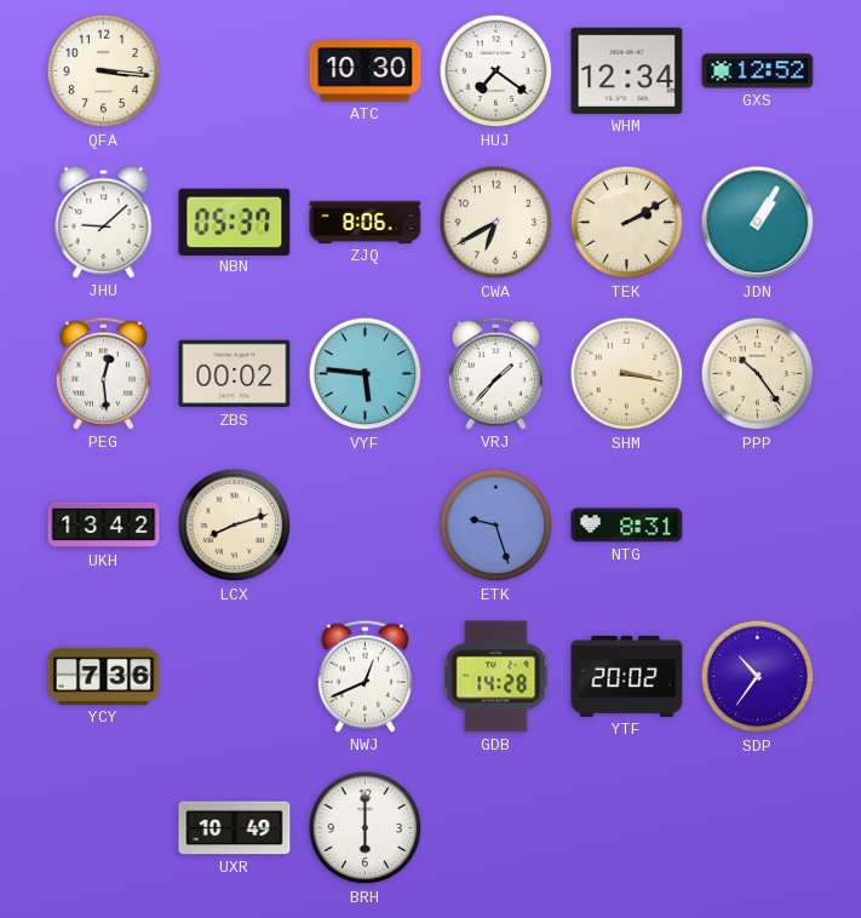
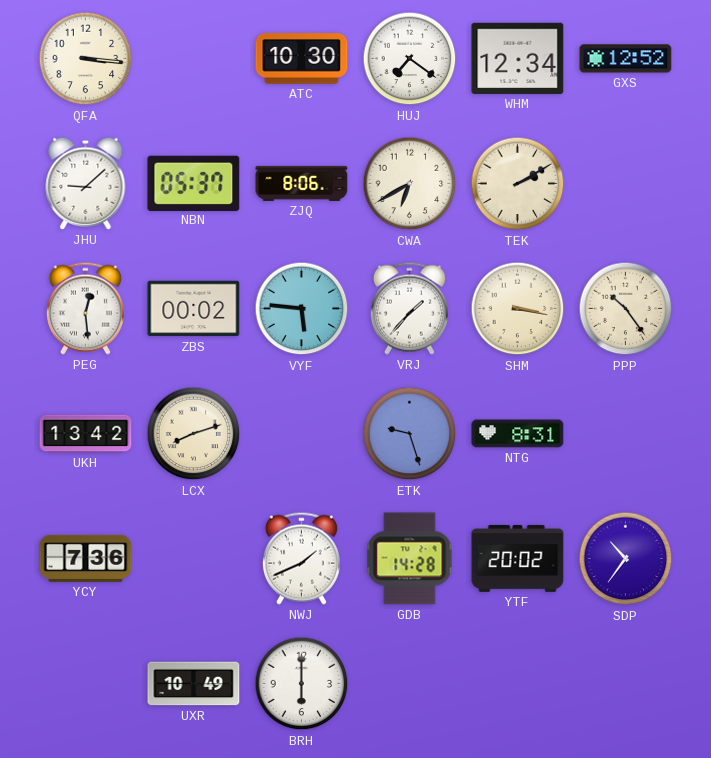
JDN: 1:05 -> none
NWJ: 12:41 -> 1:41
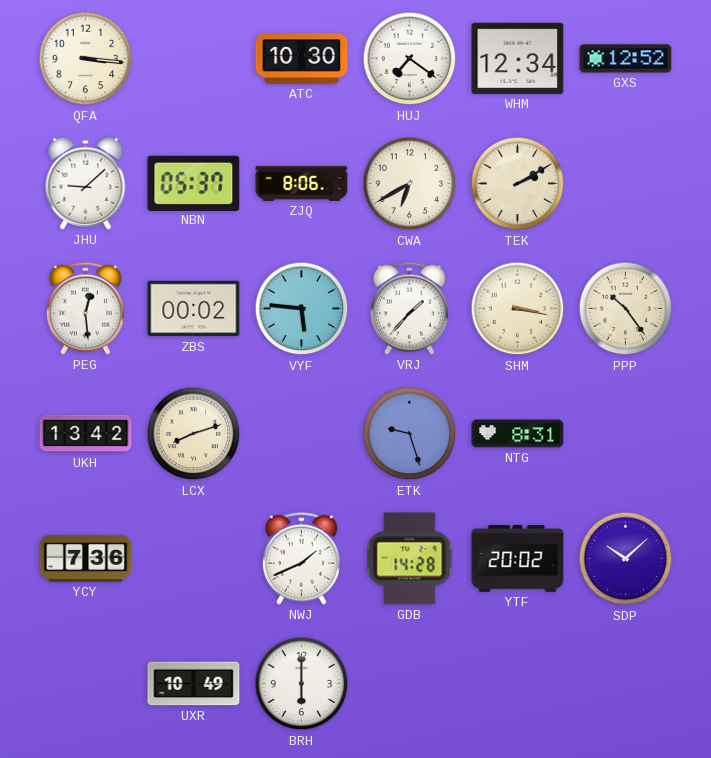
SDP: 10:36 -> 10:08
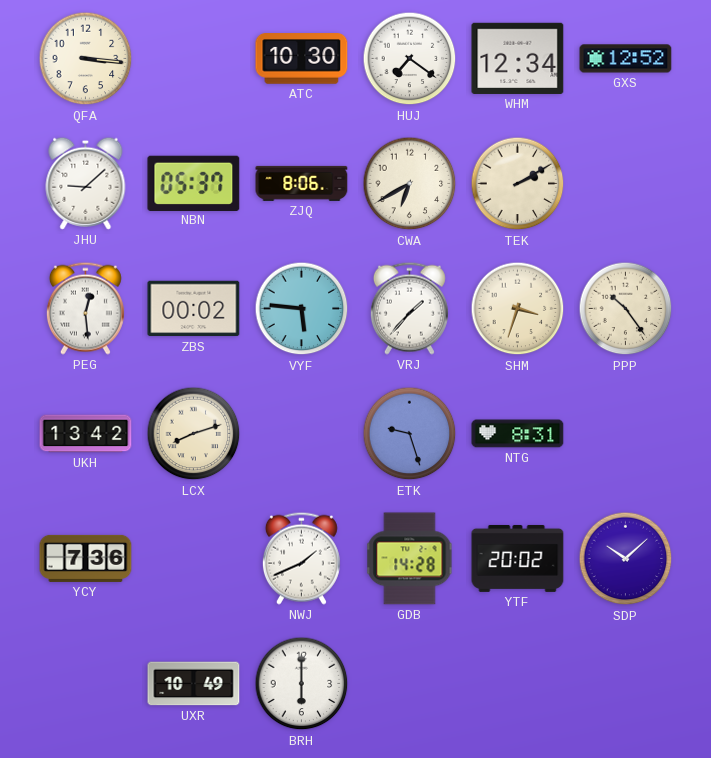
SHM: 3:17 -> 3:33
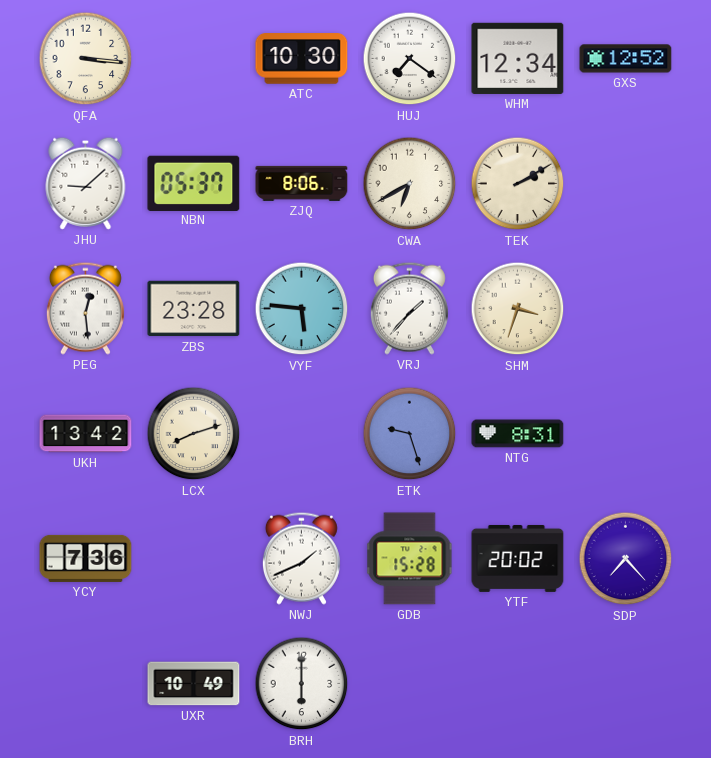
ZBS: 00:02 -> 23:28
PPP: 10:24 -> none
GDB: 14:28 -> 15:28
SDP: 10:08 -> 7:23
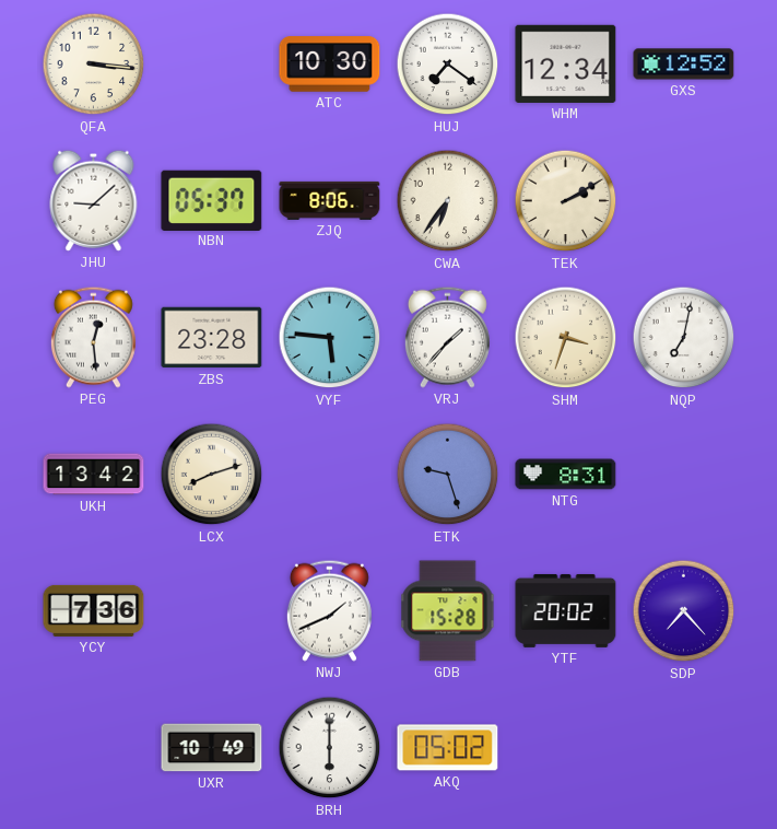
CWA: 6:40 -> 6:36
NQP: none -> 7:02
AKQ: none -> 05:02
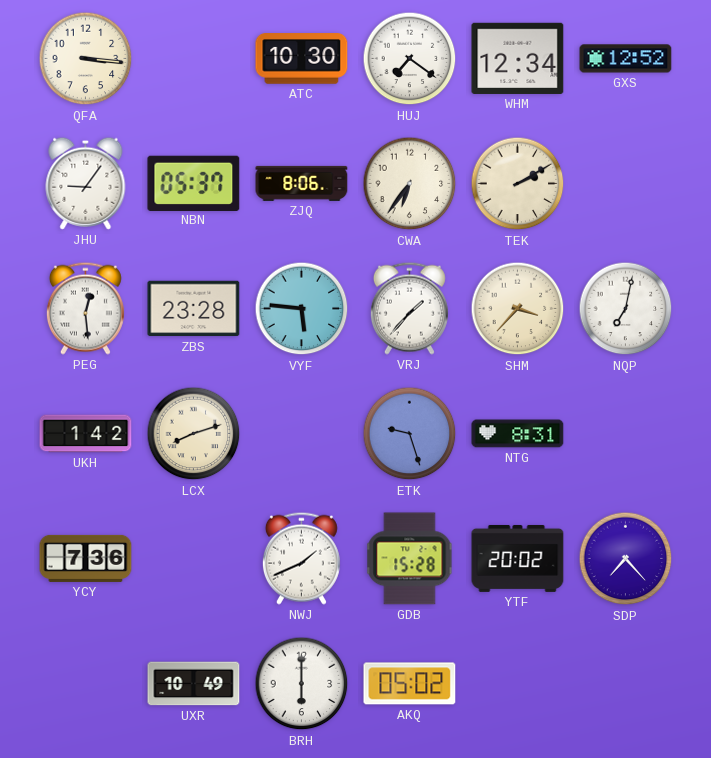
JHU: 9:08 -> 9:06
SHM: 3:33 -> 3:37
UKH: 13:42 -> 1:42
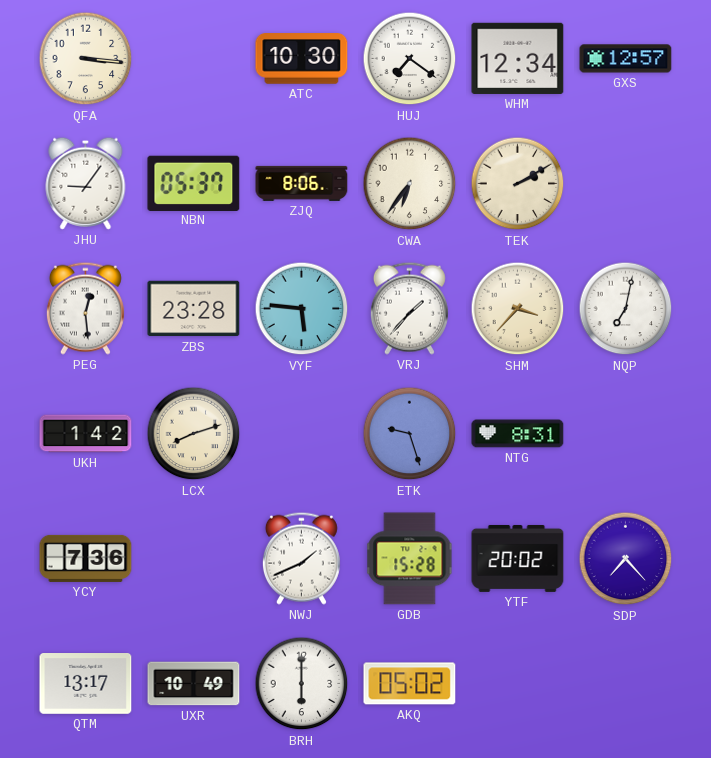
GXS: 12:52 -> 12:57
QTM: none -> 13:17
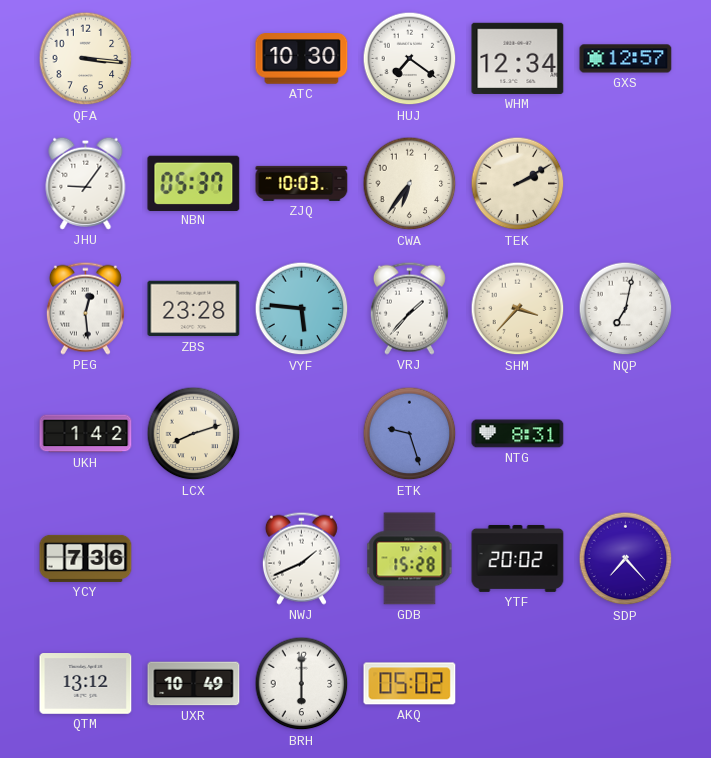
ZJQ: 8:06 -> 10:03
QTM: 13:17 -> 13:12
